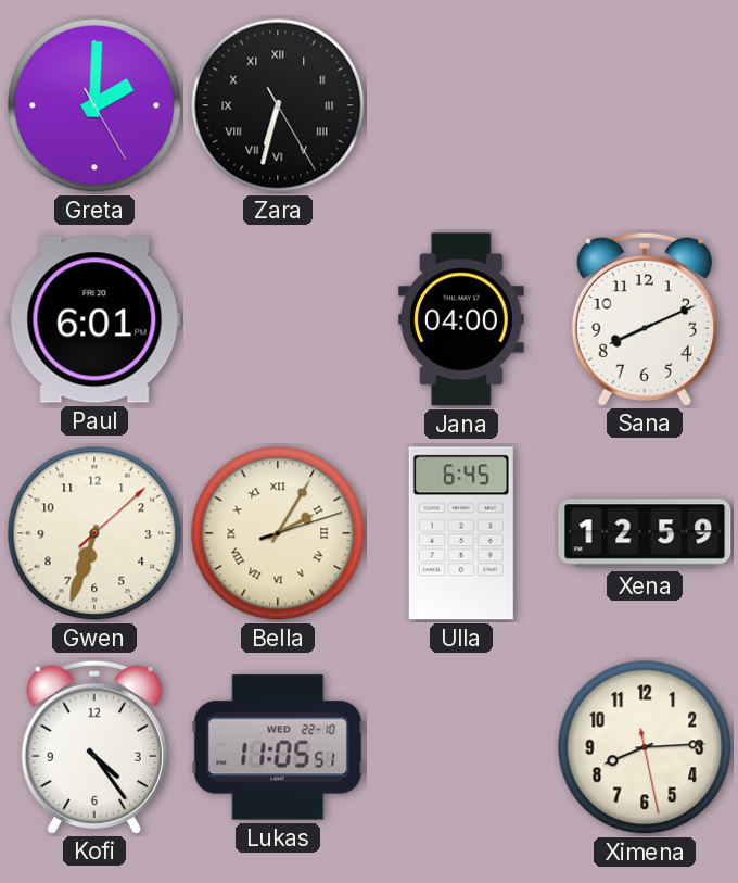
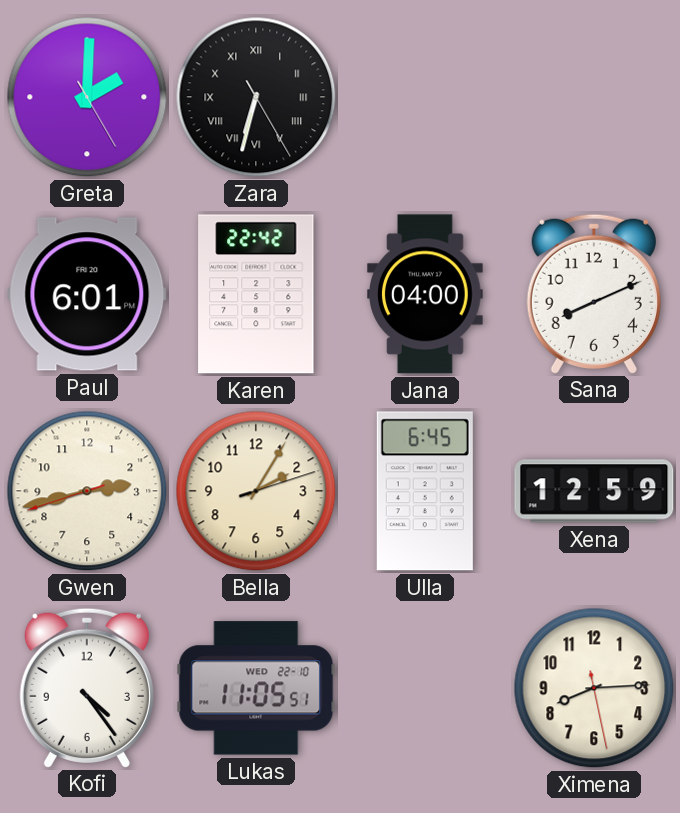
Karen: none -> 22:42
Gwen: 6:33 -> 2:42
Bella numerals: Roman -> Arabic
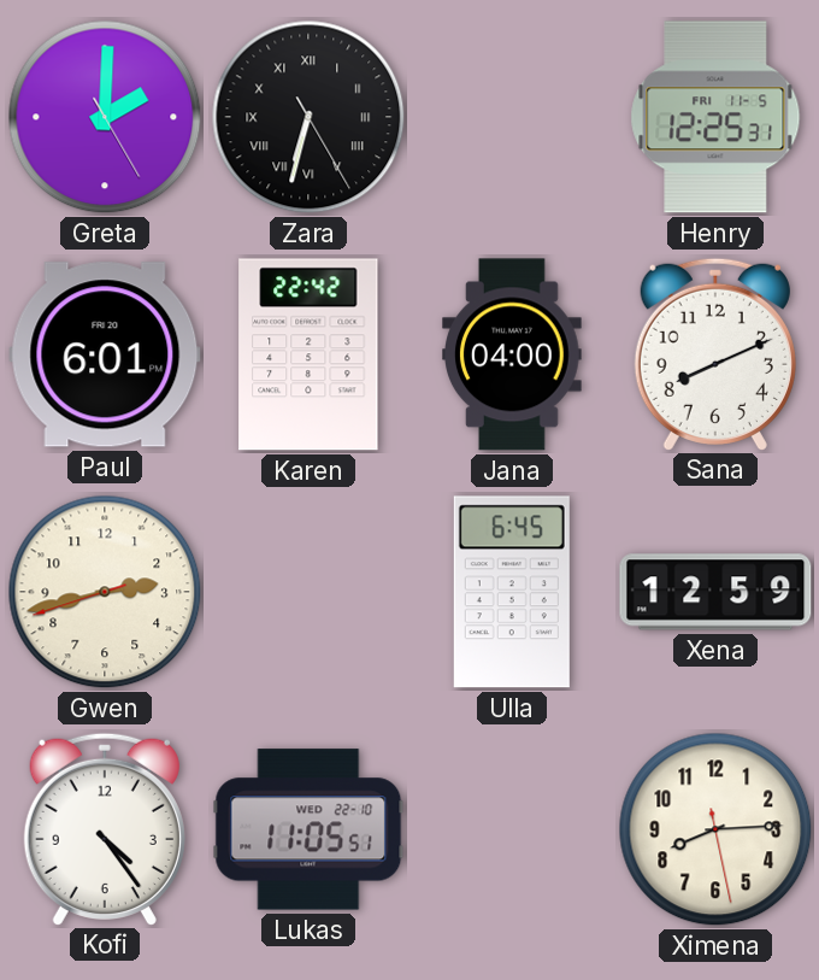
Henry: none -> 12:25
Bella: 2:05 -> none
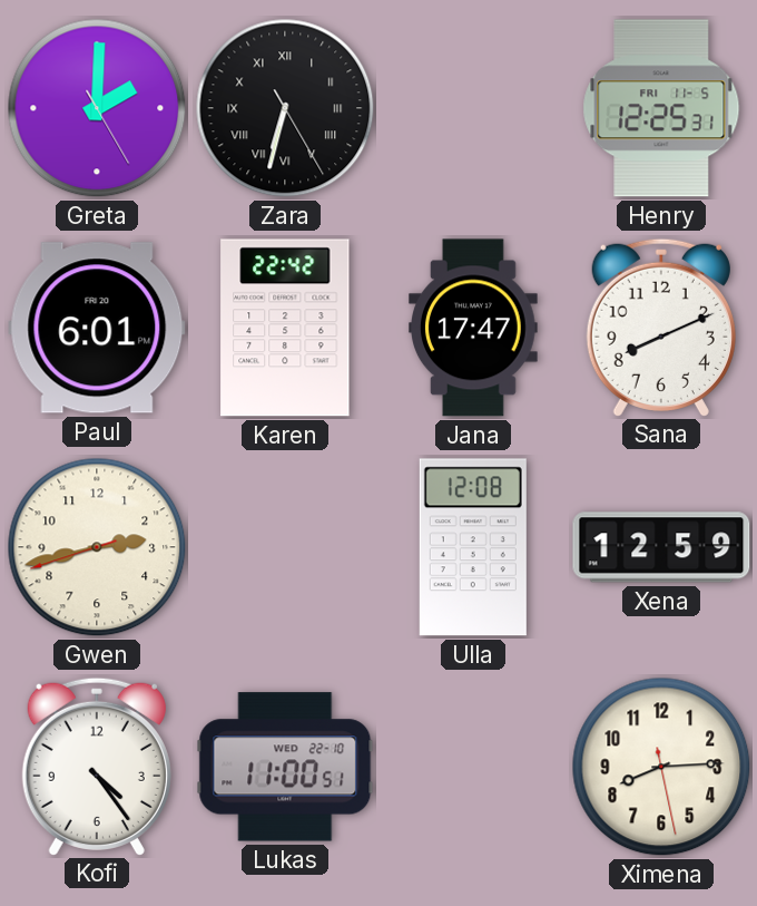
Jana: 04:00 -> 17:47
Ulla: 6:45 -> 12:08
Lukas: 11:05 -> 11:00
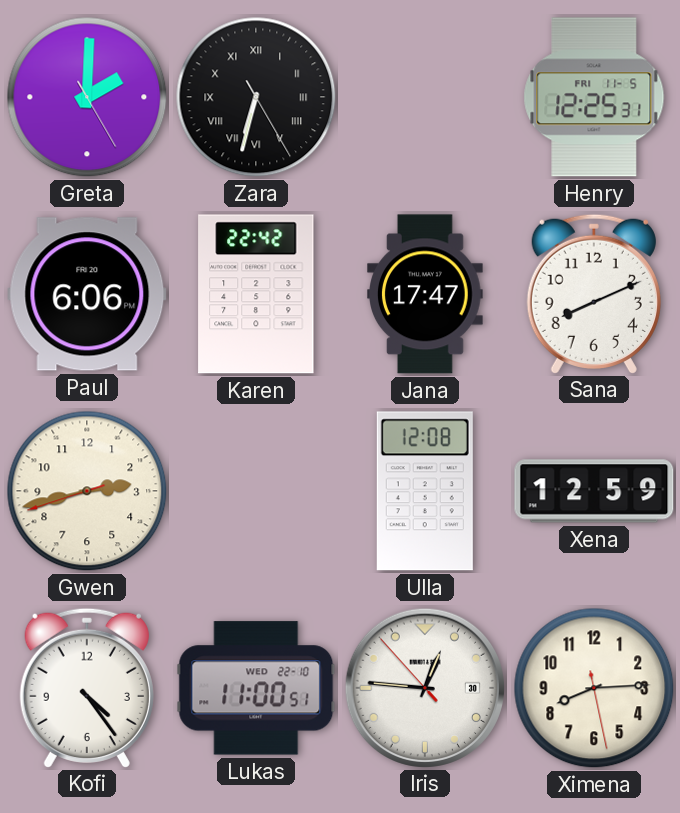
Paul: 6:01 -> 6:06
Iris: none -> 12:45
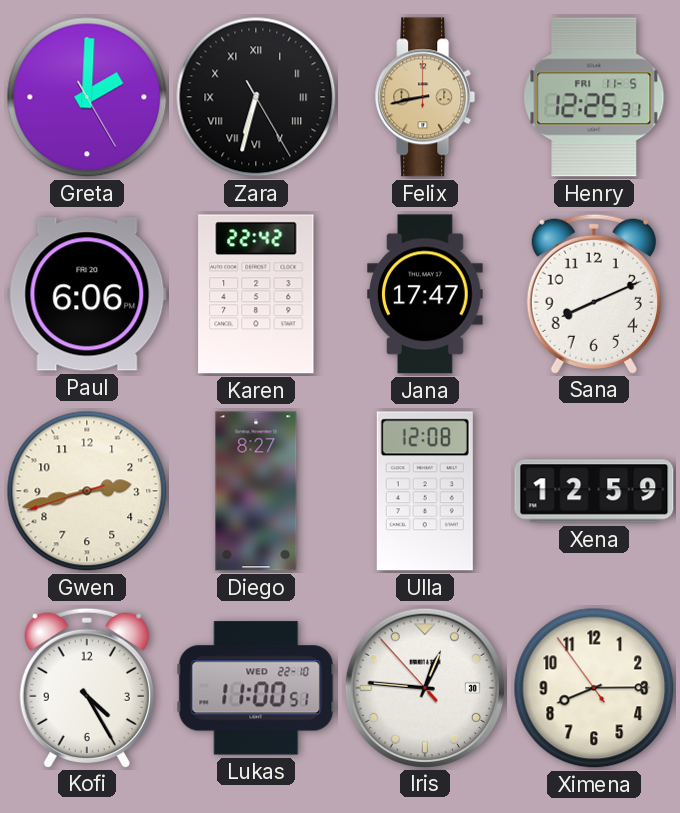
Felix: none -> 8:43
Diego: none -> 8:27
Kofi: 4:24 -> 4:25
Ximena: 8:14:28 -> 8:14:54
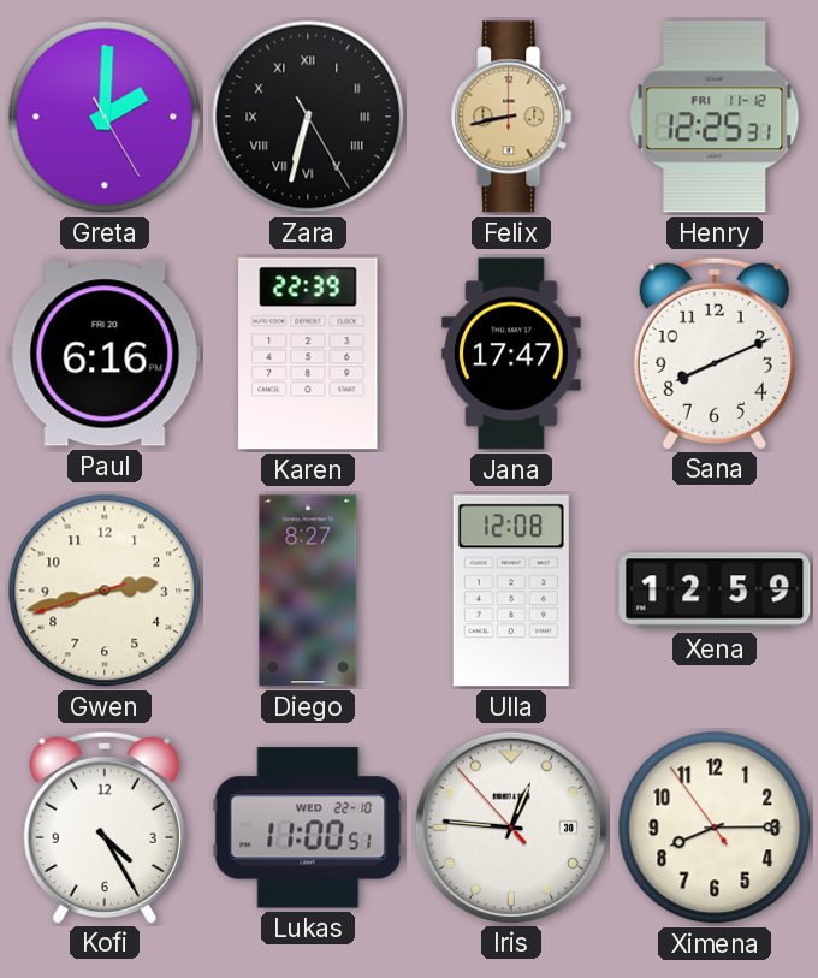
Henry date: FRI 11-5 -> FRI 11-12
Paul: 6:06 -> 6:16
Karen: 22:42 -> 22:39
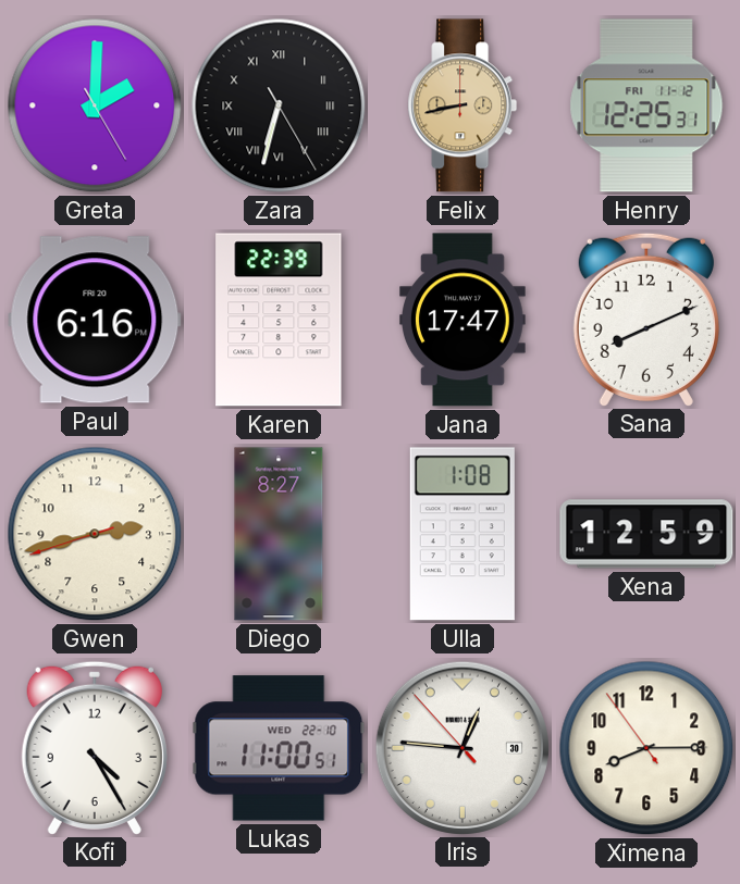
Ulla: 12:08 -> 1:08
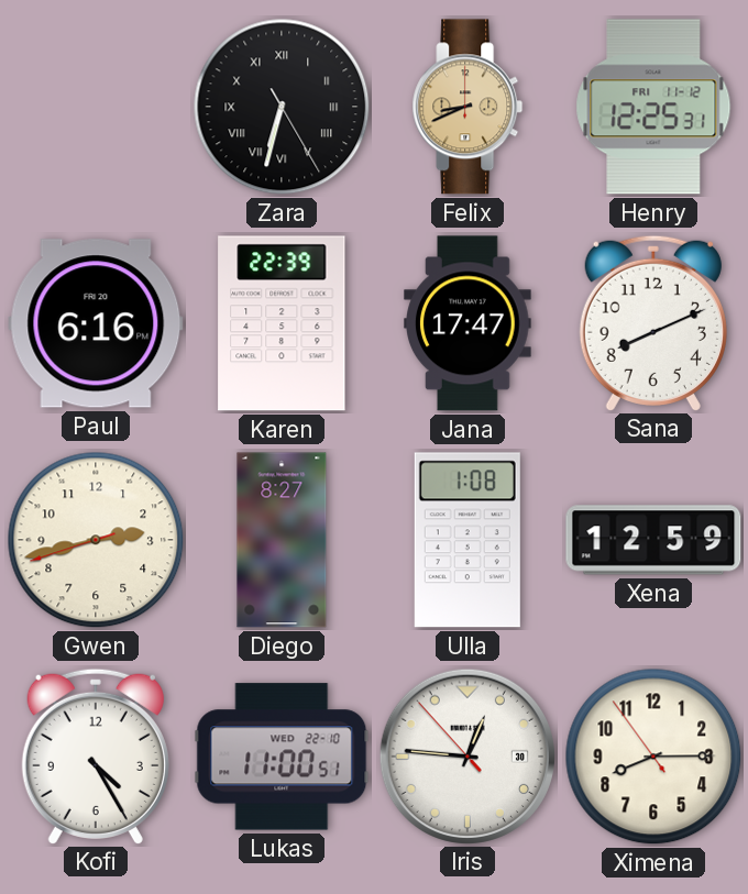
Greta: 2:00 -> none
Felix: 8:43 -> 8:41
